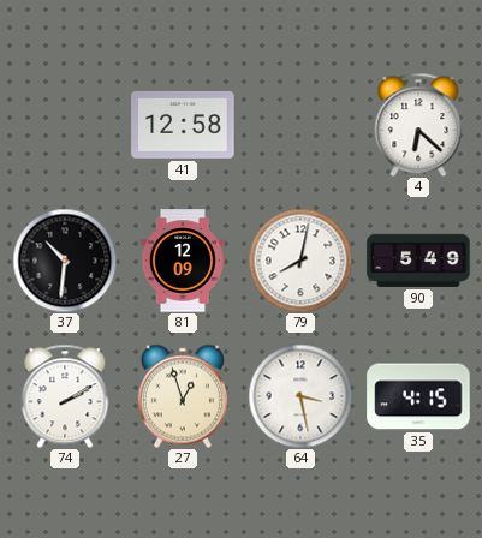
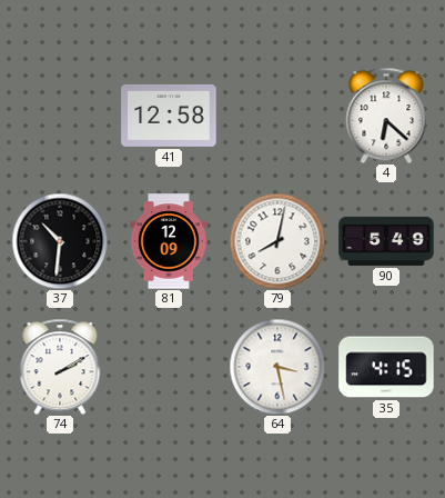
27: 12:57 -> none
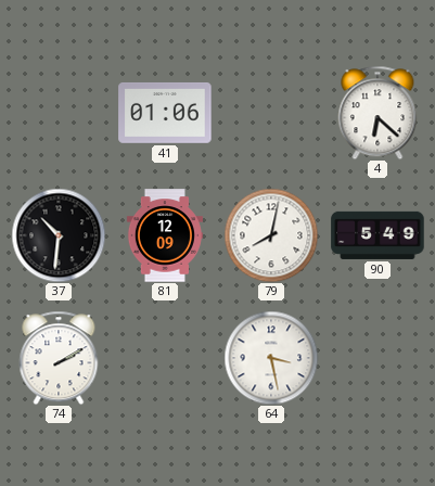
41: 12:58 -> 01:06
35: 4:15 -> none
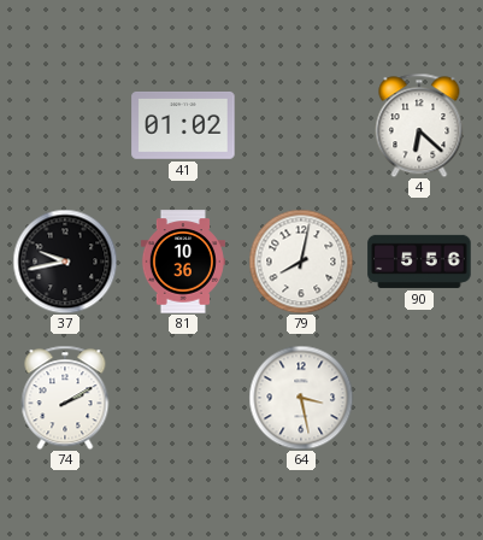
41: 01:06 -> 01:02
37: 10:31 -> 9:43
81: 12:09 -> 10:36
90: 5:49 -> 5:56
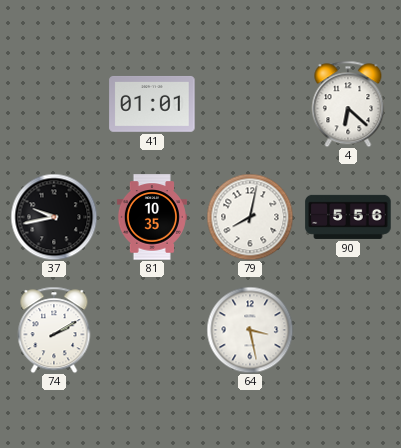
41: 01:02 -> 01:01
81: 10:36 -> 10:35
